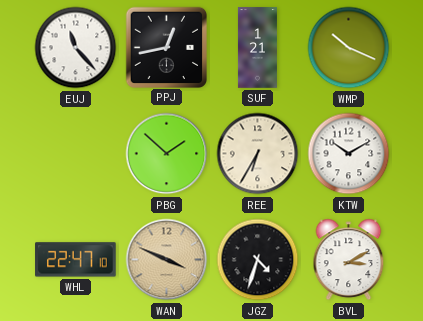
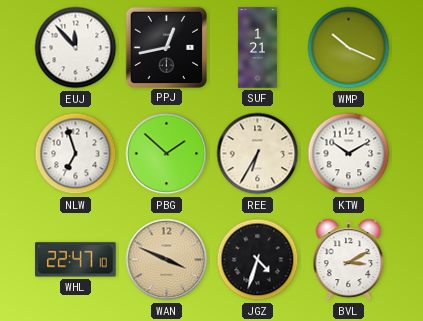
EUJ: 11:23 -> 11:53
NLW: none -> 6:57
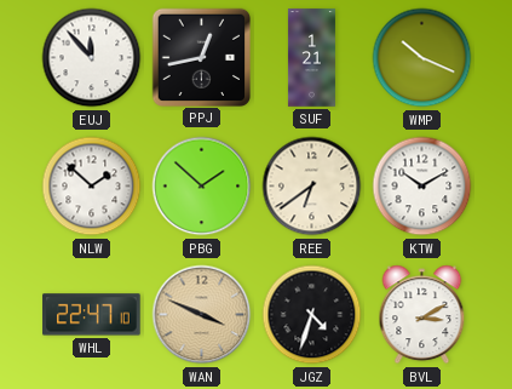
NLW: 6:57 -> 1:52
REE: 6:35 -> 6:39
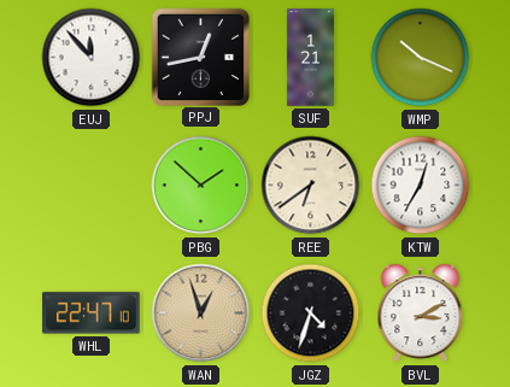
NLW: 1:52 -> none
KTW: 10:10 -> 12:35
WAN: 3:49 -> 12:57
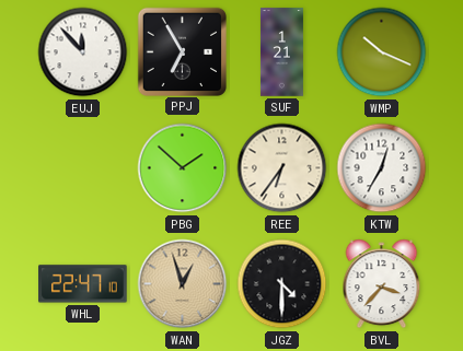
PPJ: 12:43 -> 6:55
REE: 6:39 -> 6:36
JGZ: 4:33 -> 4:30
BVL: 3:10 -> 3:37
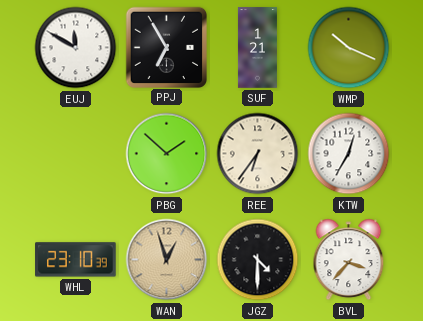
EUJ: 11:53 -> 11:50
WHL: 22:47 -> 23:10
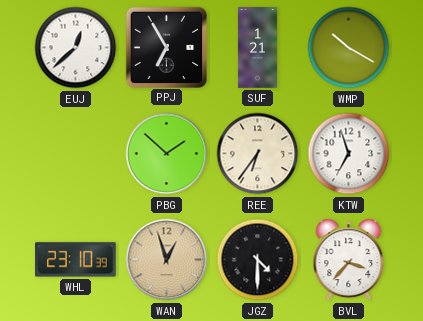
EUJ: 11:50 -> 12:38
WMP: 10:19 -> 10:20
KTW: 12:35 -> 6:57
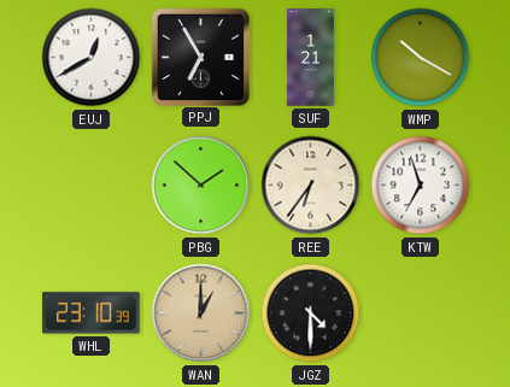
EUJ: 12:38 -> 12:40
WAN: 12:57 -> 1:00
BVL: 3:37 -> none
